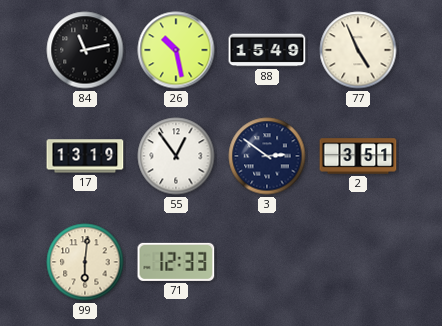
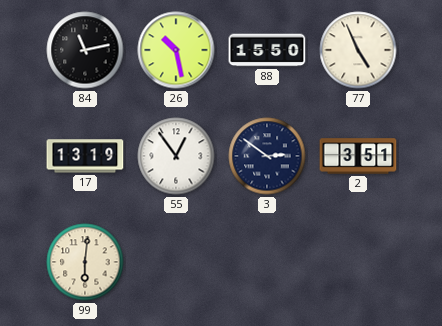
88: 15:49 -> 15:50
71: 12:33 -> none
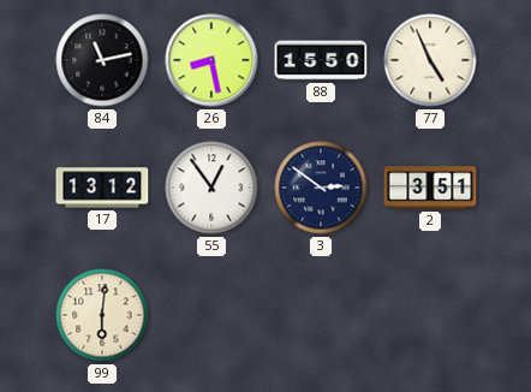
26: 10:28 -> 8:28
17: 13:19 -> 13:12
